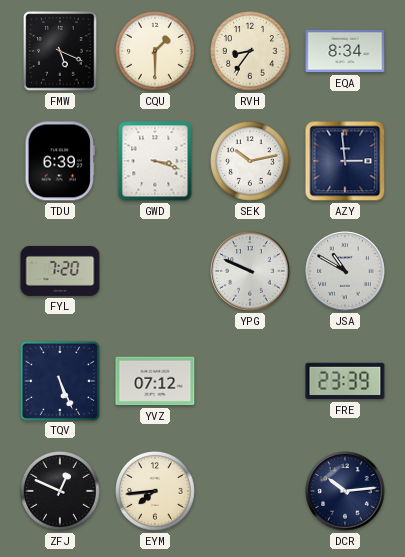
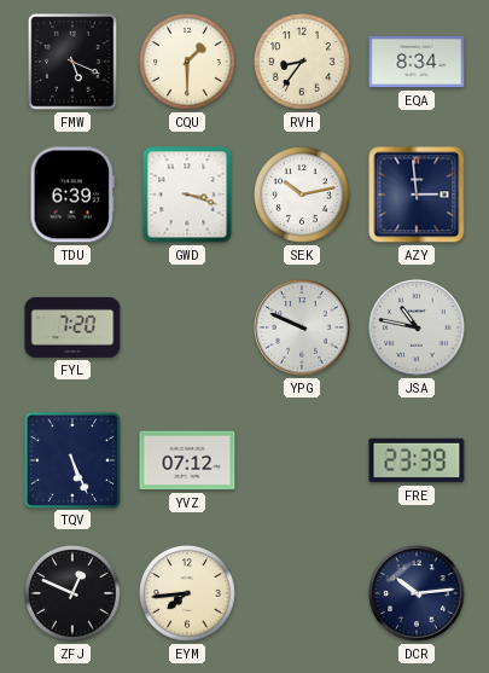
JSA: 10:50 -> 10:47
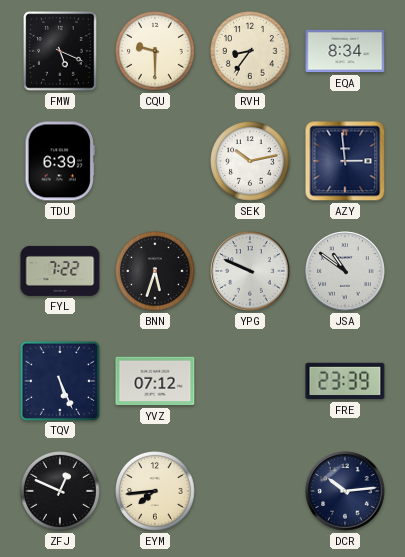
CQU: 1:30 -> 9:30
GWD: 3:18 -> none
FYL: 7:20 -> 7:22
BNN: none -> 5:33
JSA: 10:47 -> 10:51
